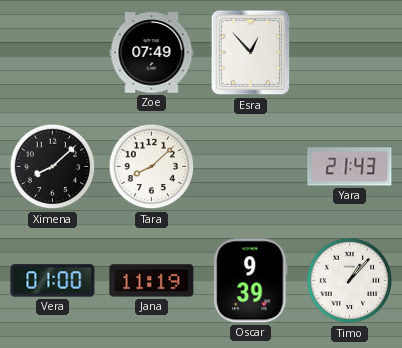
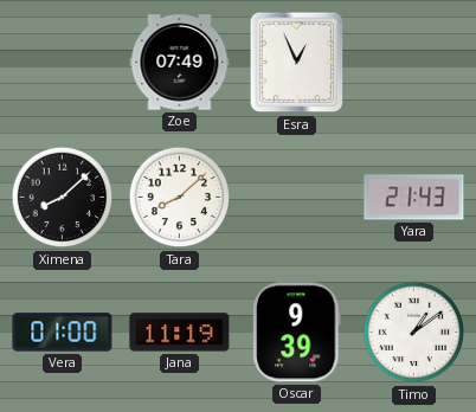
Esra: 12:53 -> 12:56
Timo: 1:07 -> 1:09
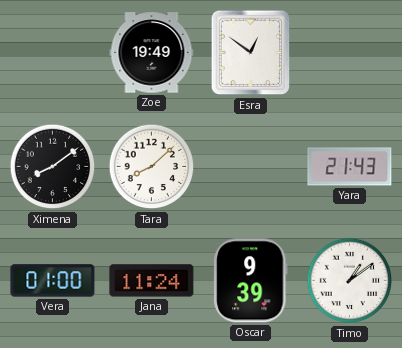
Zoe: 07:49 -> 19:49
Esra: 12:56 -> 12:51
Ximena: 8:08 -> 8:09
Jana: 11:19 -> 11:24
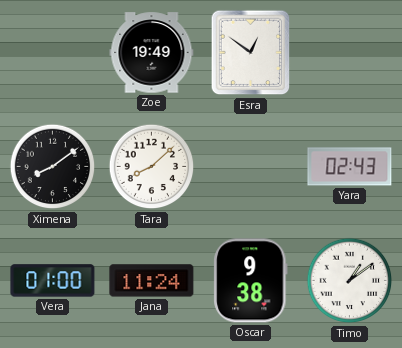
Yara: 21:43 -> 02:43
Oscar: 9:39 -> 9:38
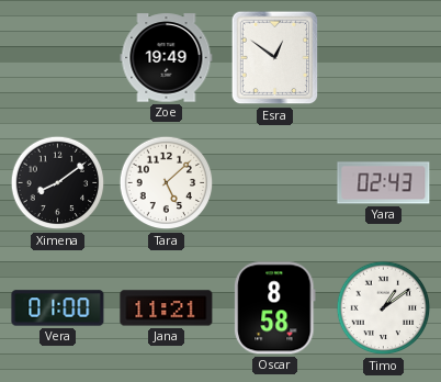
Tara: 8:08 -> 5:08
Jana: 11:24 -> 11:21
Oscar: 9:38 -> 8:58
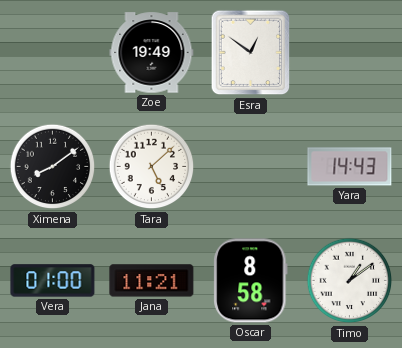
Yara: 02:43 -> 14:43
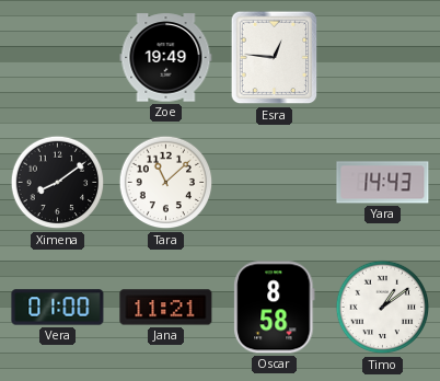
Esra: 12:51 -> 12:46
Tara: 5:08 -> 11:08
